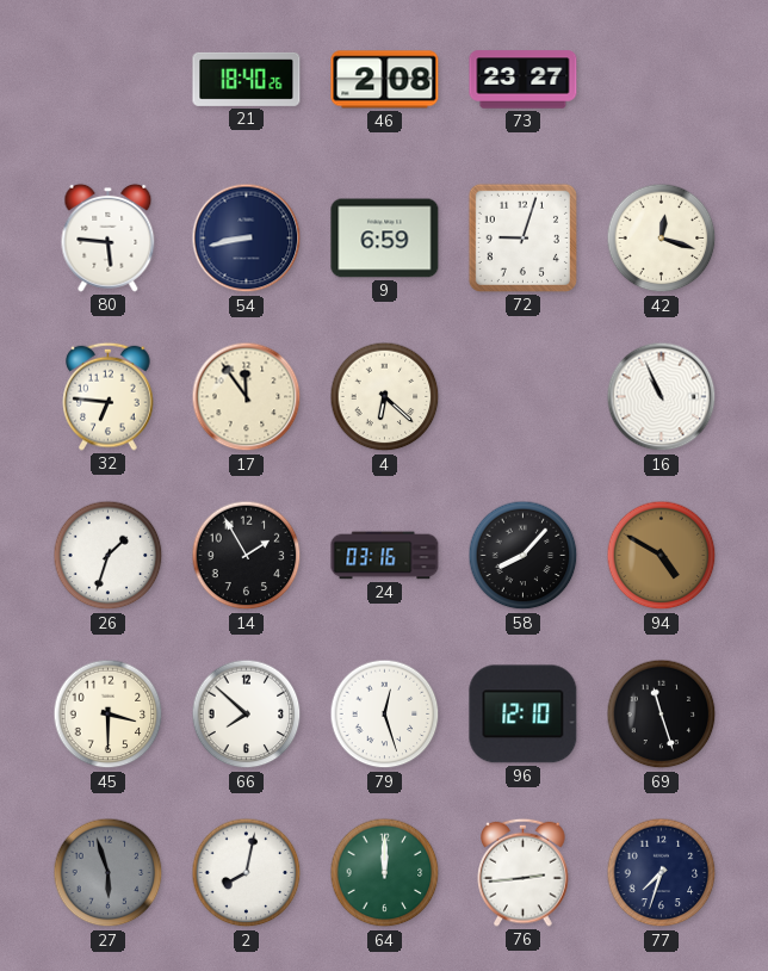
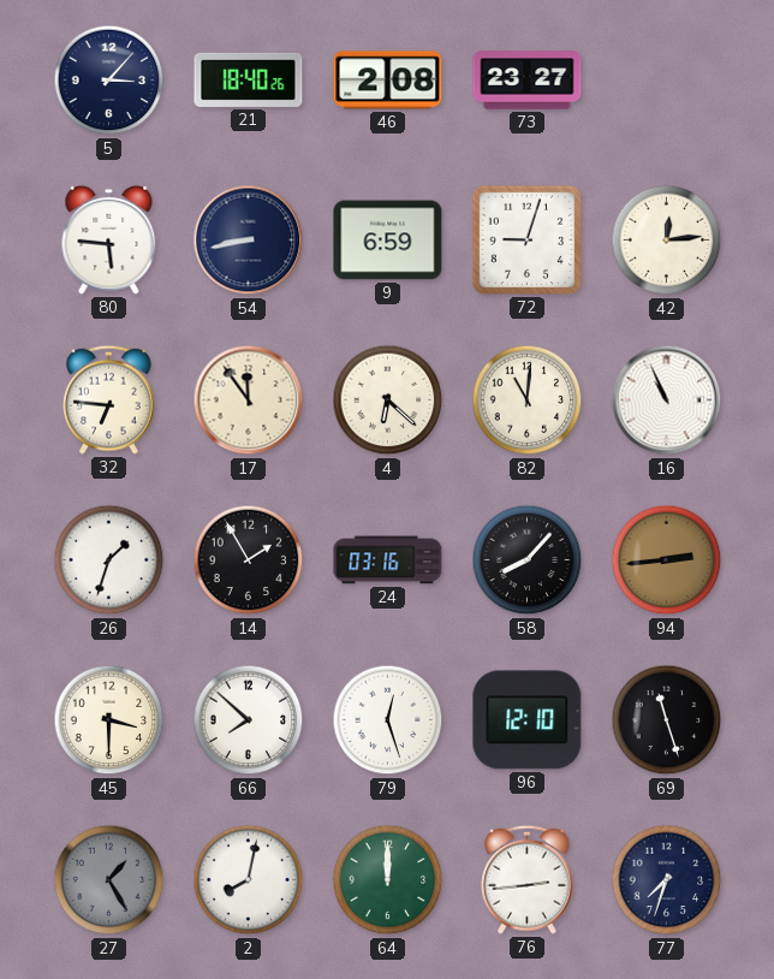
5: none -> 3:07
42: 12:18 -> 12:14
82: none -> 11:01
94: 4:50 -> 2:44
27: 5:57 -> 1:25
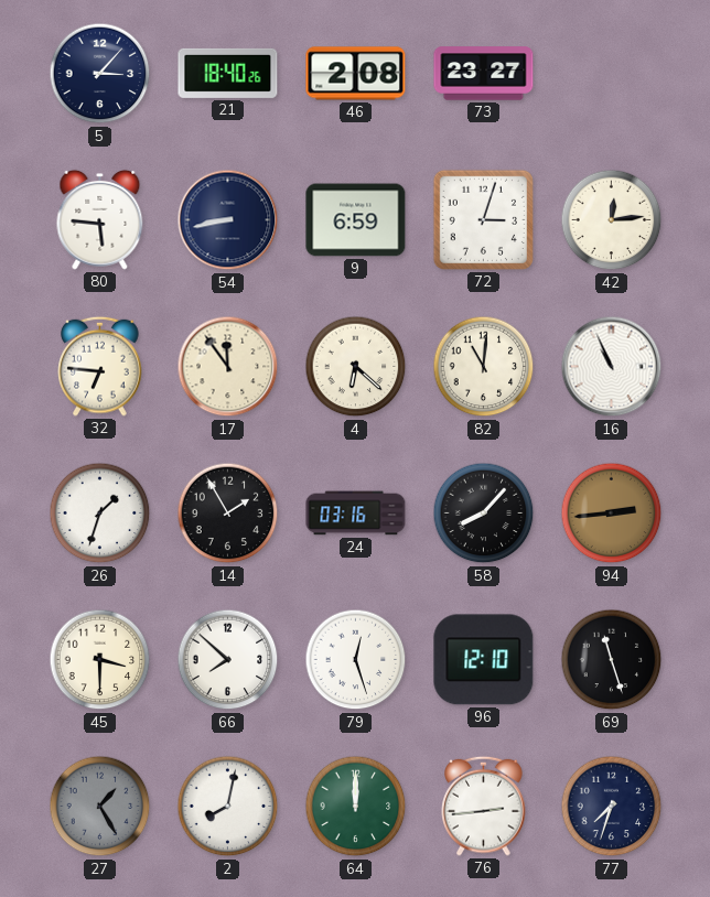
72: 9:03 -> 3:03
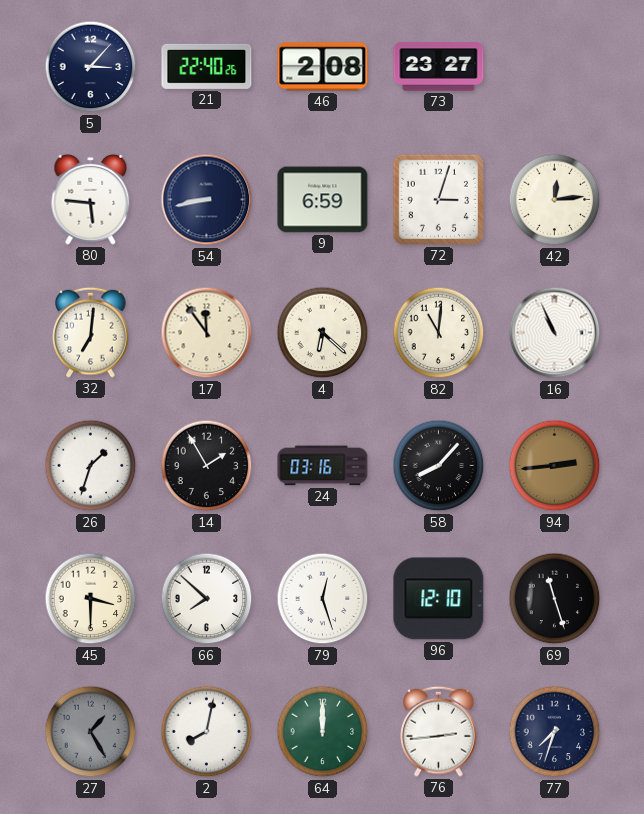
21: 18:40 -> 22:40
32: 6:46 -> 7:01
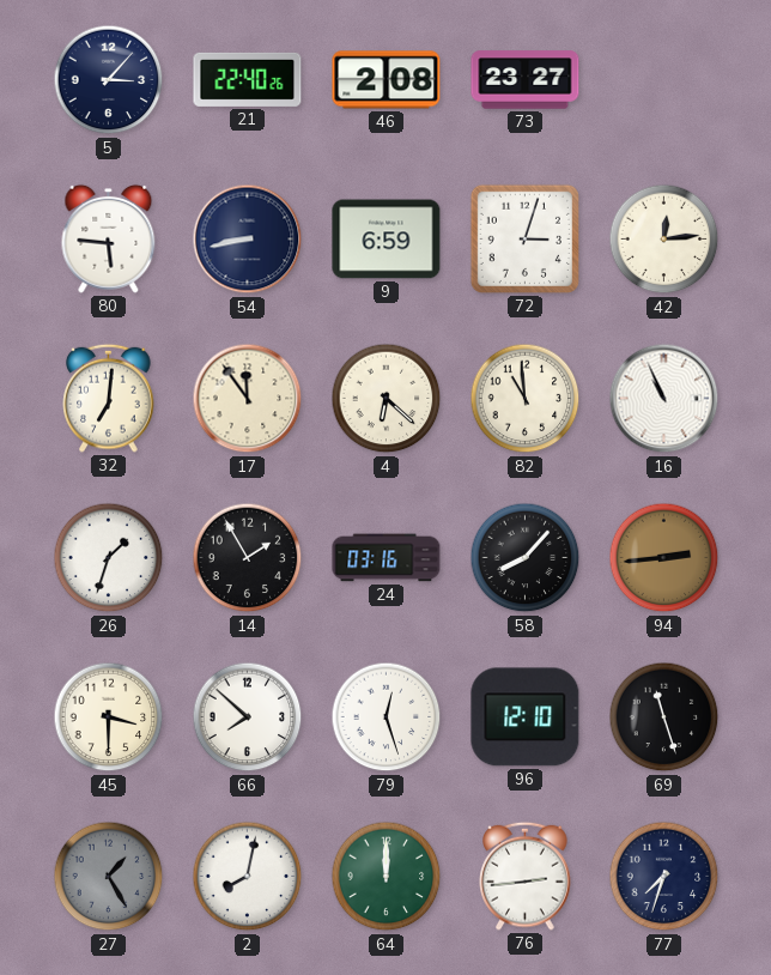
82: 11:01 -> 10:59
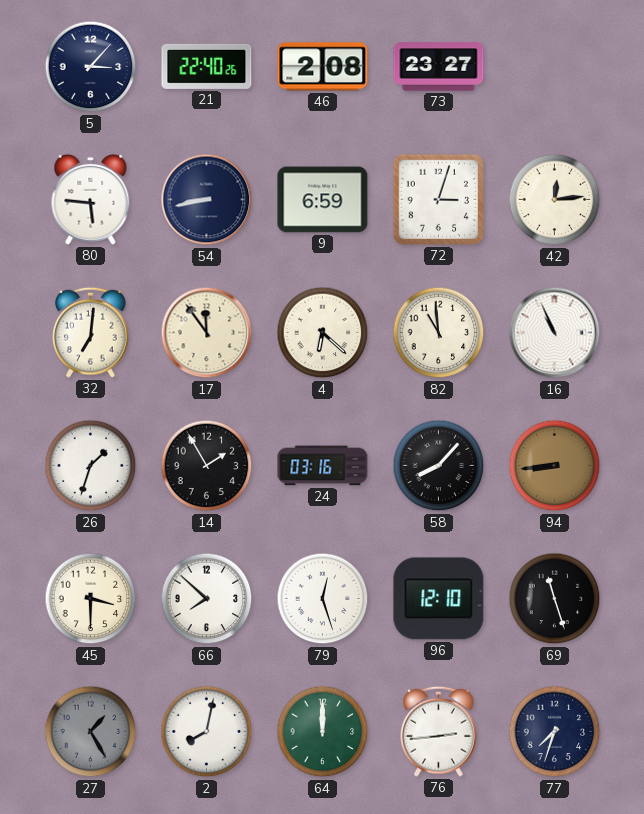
94: 2:44 -> 8:44
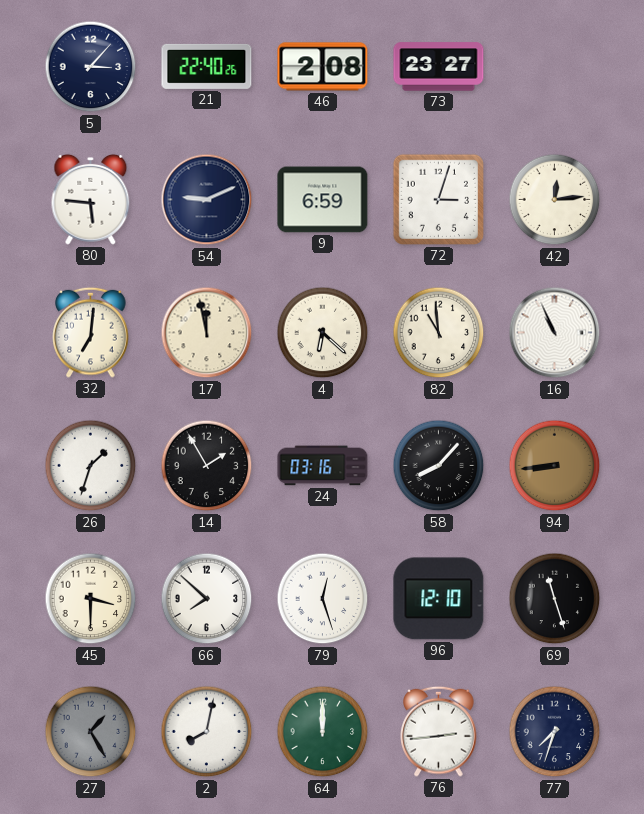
54: 8:43 -> 9:11
17: 11:54 -> 11:58
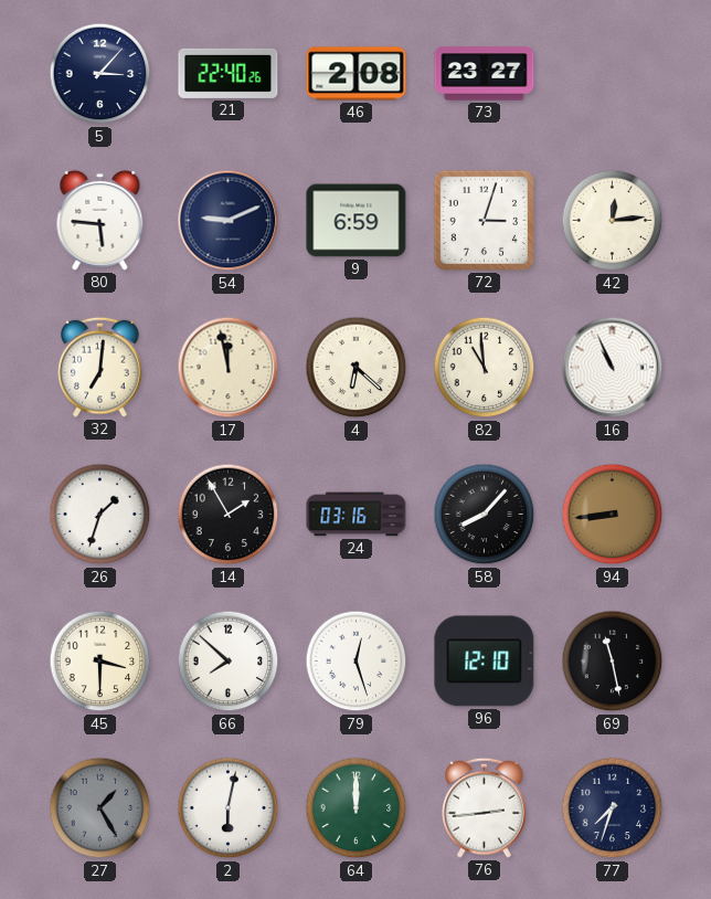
69: 11:27 -> 11:28
2: 8:02 -> 6:02
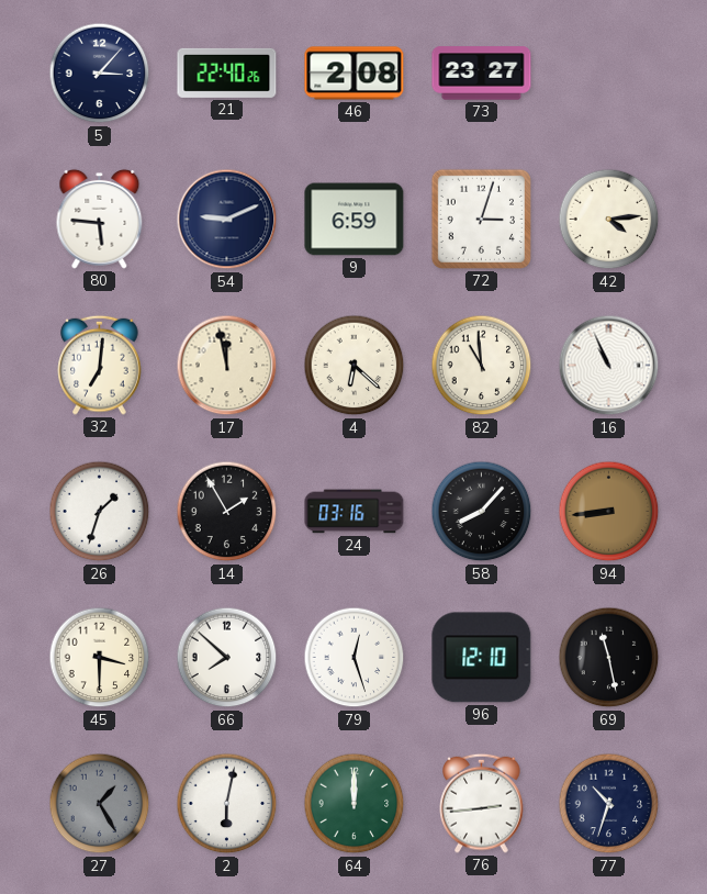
42: 12:14 -> 4:14
77: 7:33 -> 10:33
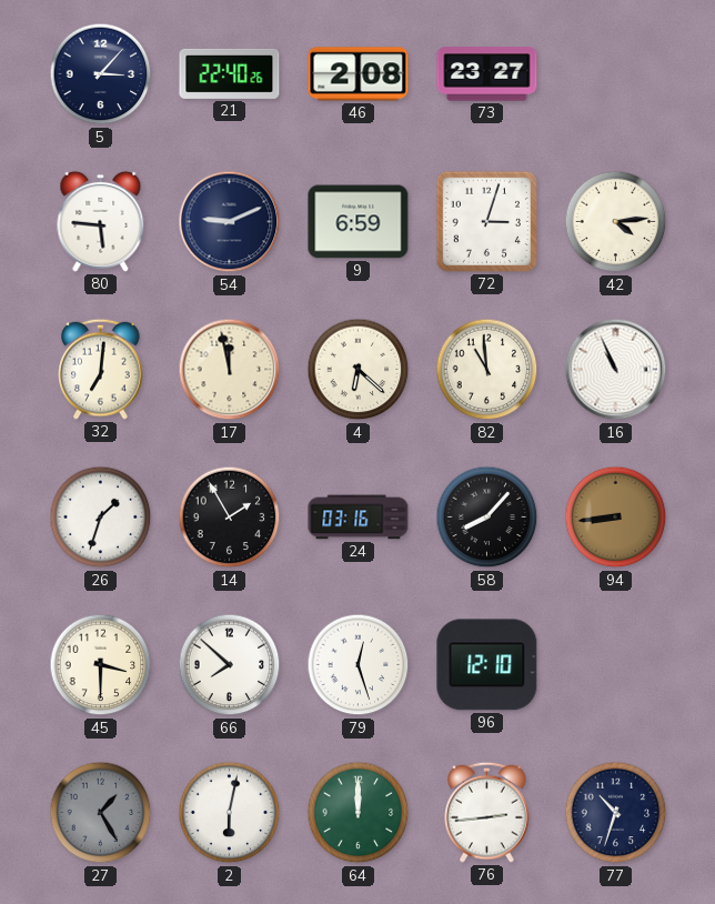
69: 11:28 -> none
